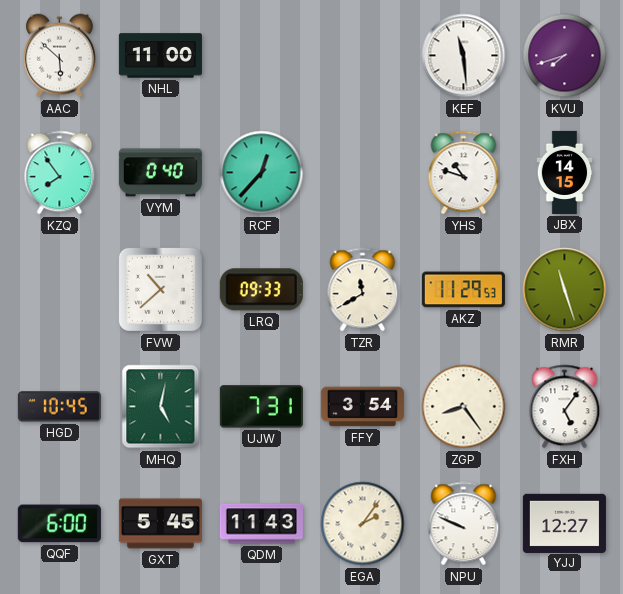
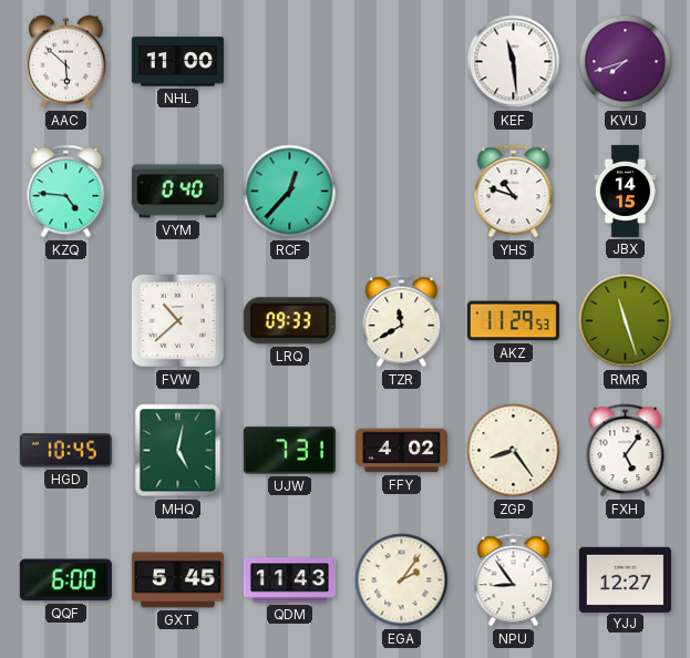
KZQ: 7:54 -> 4:46
FFY: 3:54 -> 4:02
NPU: 9:49 -> 8:54
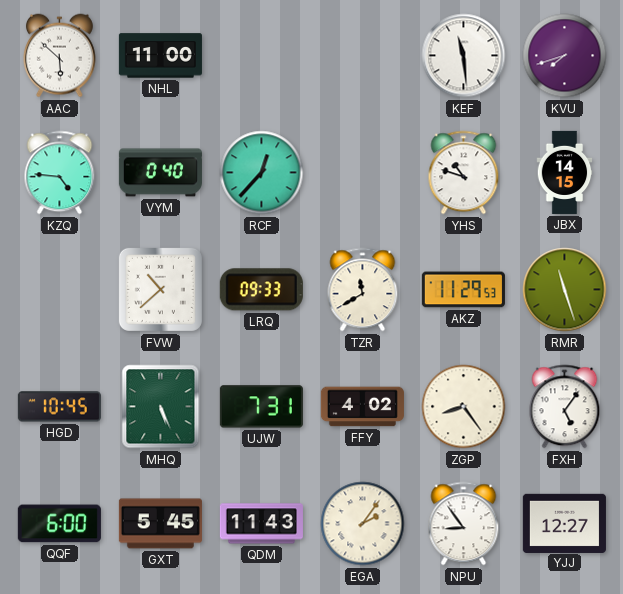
MHQ: 5:02 -> 5:26
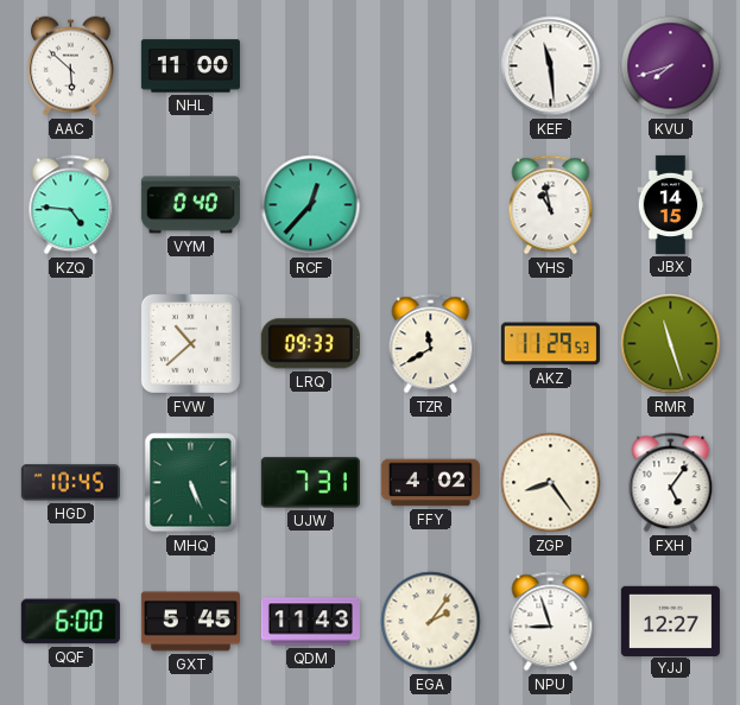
YHS: 10:48 -> 10:58
NPU: 8:54 -> 8:57
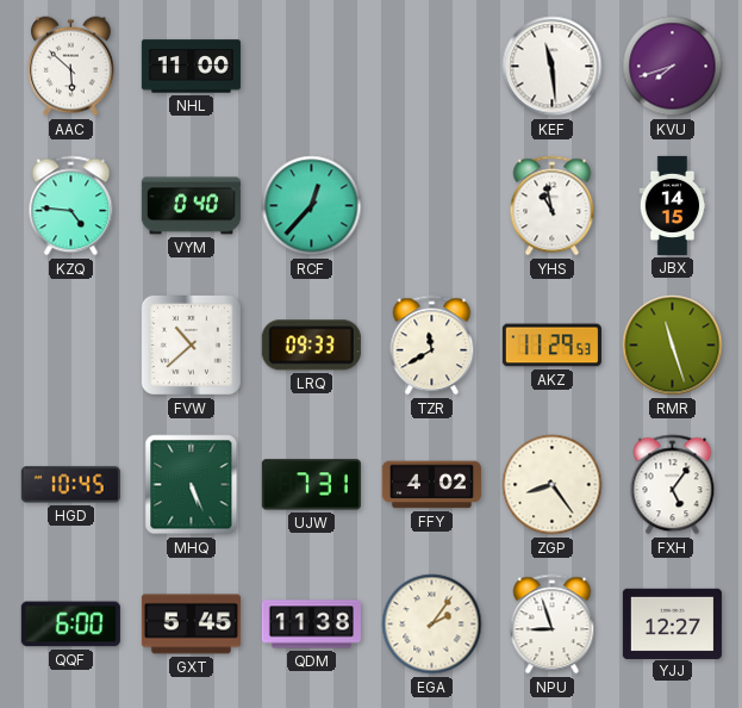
QDM: 11:43 -> 11:38
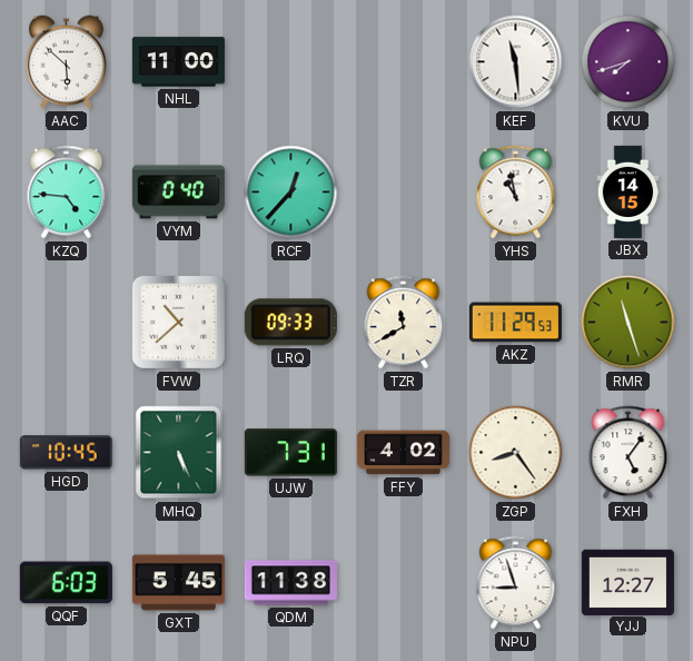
QQF: 6:00 -> 6:03
EGA: 2:06 -> none
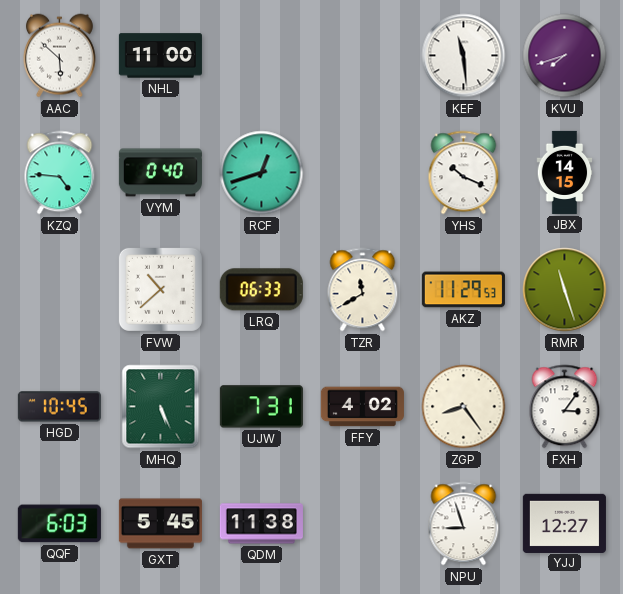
RCF: 12:37 -> 12:42
YHS: 10:58 -> 10:19
LRQ: 09:33 -> 06:33
FXH: 5:06 -> 3:06
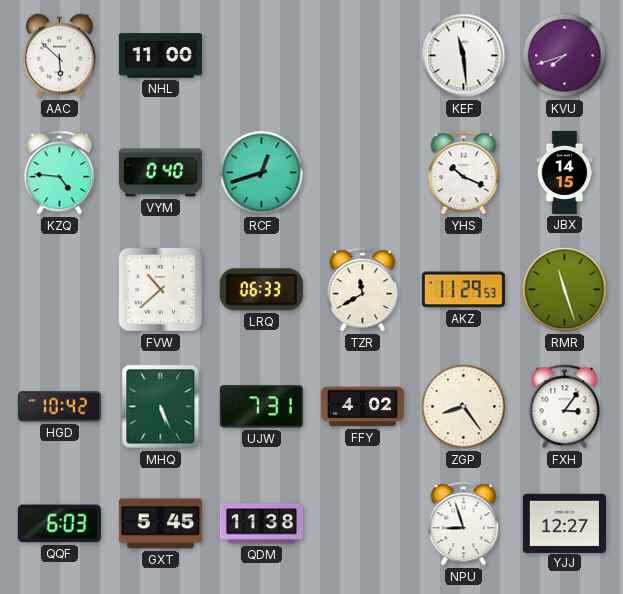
HGD: 10:45 -> 10:42
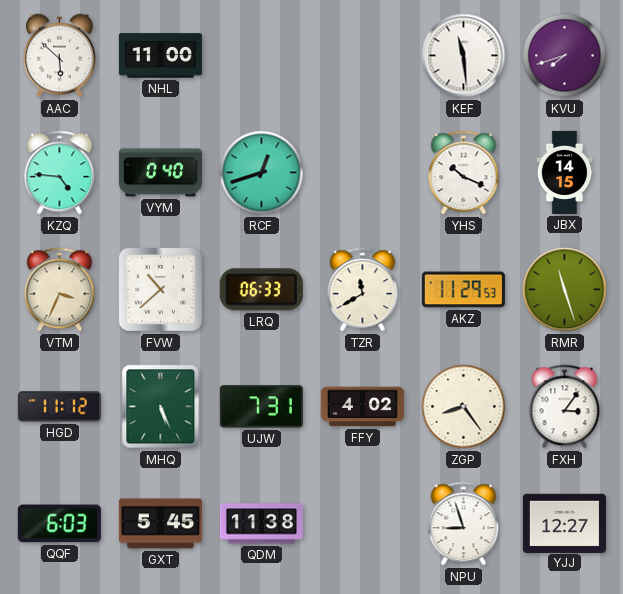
VTM: none -> 3:34
HGD: 10:42 -> 11:12
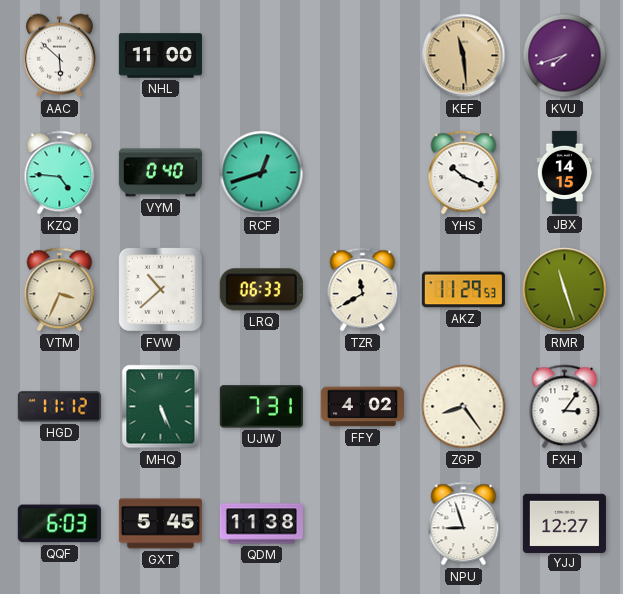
KEF dial: white -> champagne
